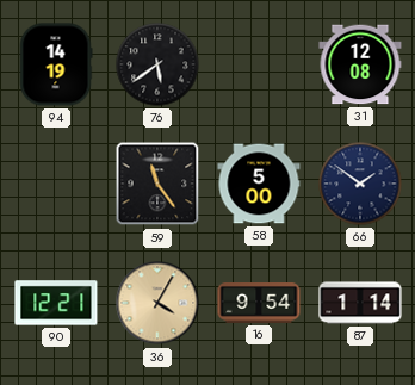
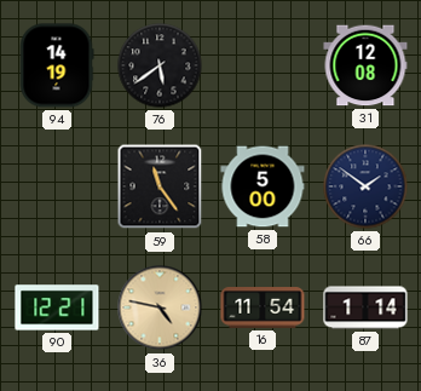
36: 4:05 -> 4:47
16: 9:54 -> 11:54
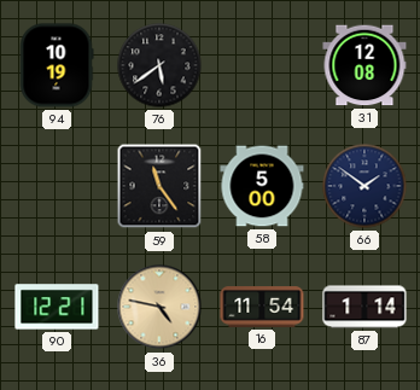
94: 14:19 -> 10:19
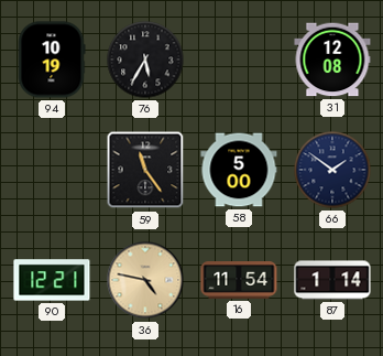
76: 5:39 -> 5:35
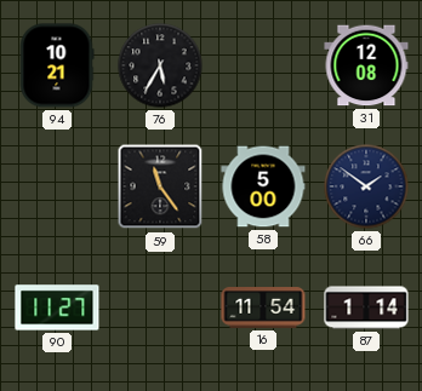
94: 10:19 -> 10:21
90: 12:21 -> 11:27
36: 4:47 -> none
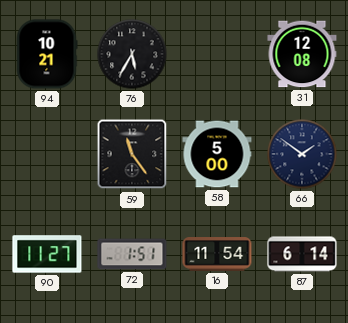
72: none -> 1:51
87: 1:14 -> 6:14
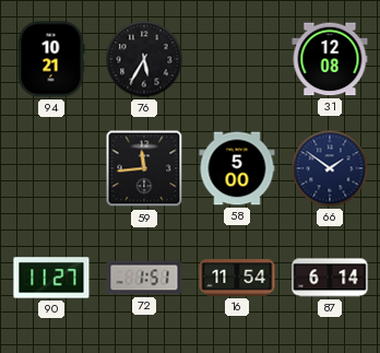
59: 11:24 -> 11:44
